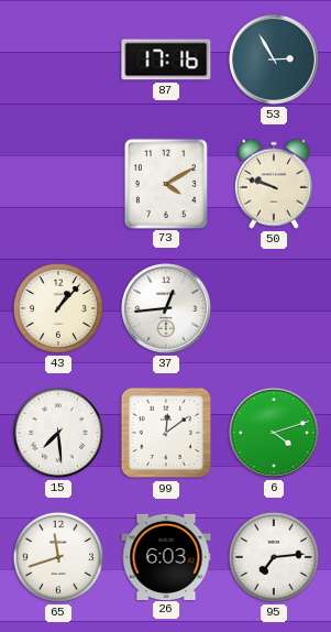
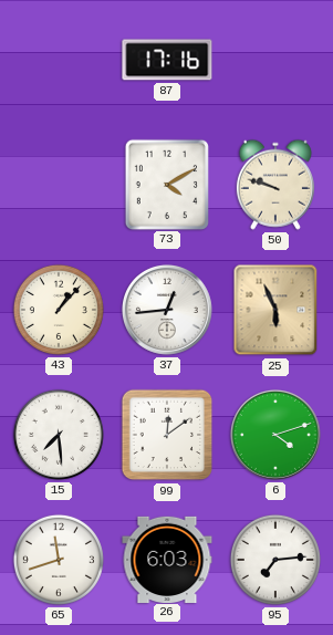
53: 2:55 -> none
25: none -> 5:56
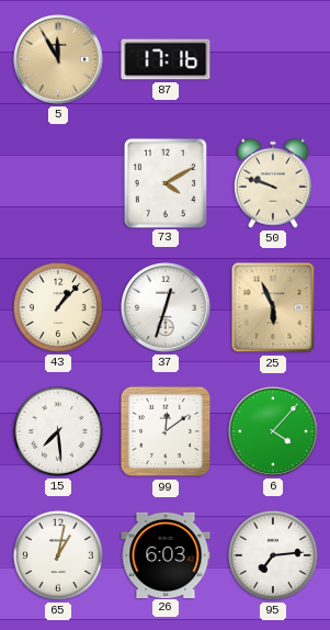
5: none -> 11:55
37: 12:44 -> 12:33
6: 4:12 -> 4:07
65: 11:42 -> 1:02
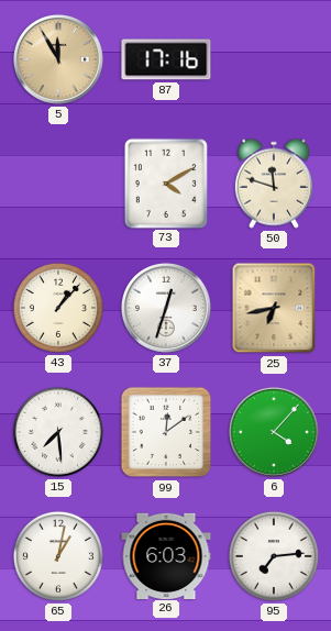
50: 9:48 -> 11:48
25: 5:56 -> 6:43
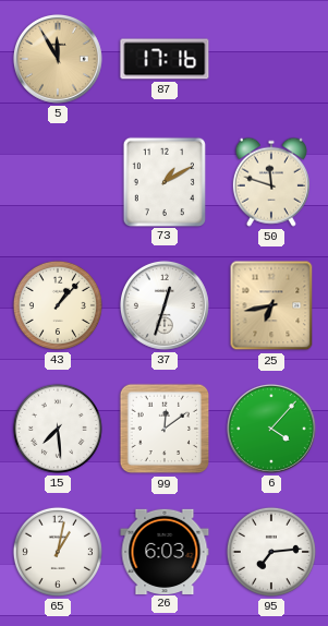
73: 4:10 -> 1:10
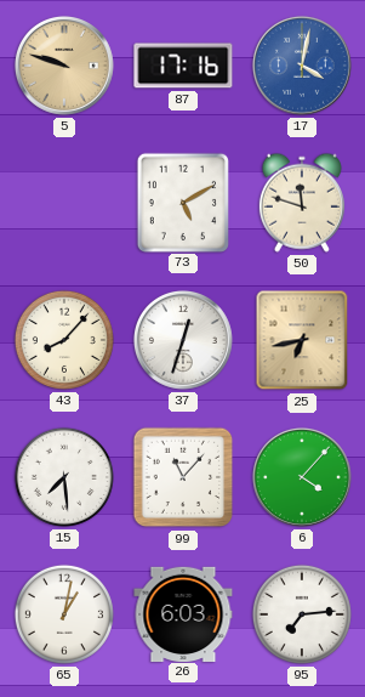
5: 11:55 -> 9:48
17: none -> 4:02
73: 1:10 -> 5:10
43: 1:07 -> 8:07
99: 12:09 -> 11:07
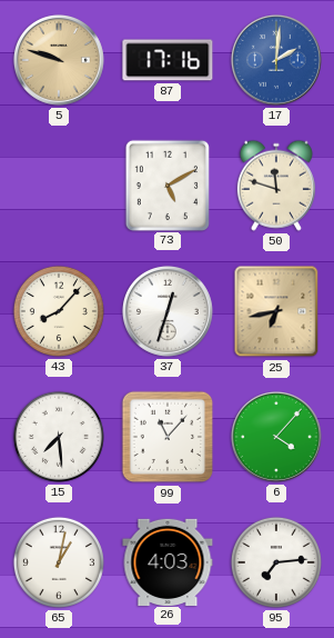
17: 4:02 -> 2:01
26: 6:03 -> 4:03
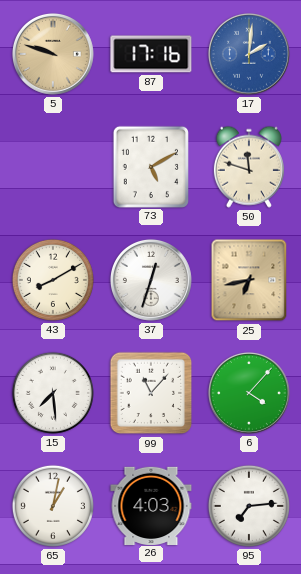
43: 8:07 -> 8:10
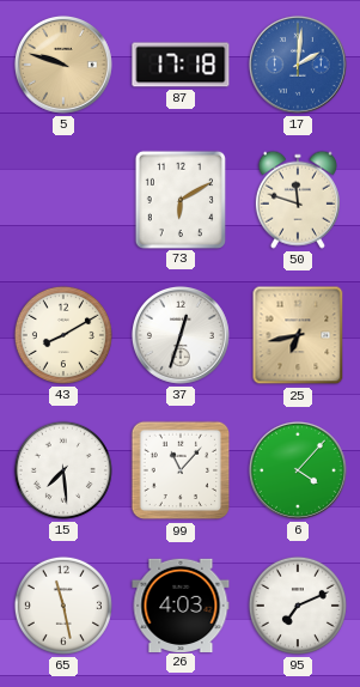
87: 17:16 -> 17:18
73: 5:10 -> 6:10
65: 1:02 -> 11:28
95: 7:14 -> 7:11
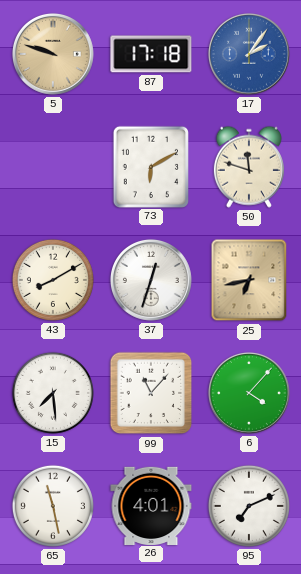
17: 2:01 -> 2:06
26: 4:03 -> 4:01
